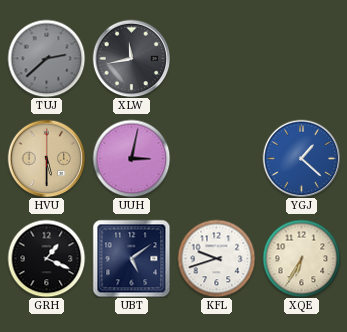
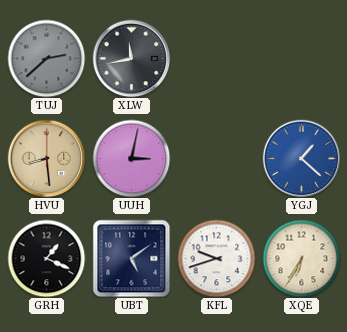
HVU: 5:30 -> 8:29
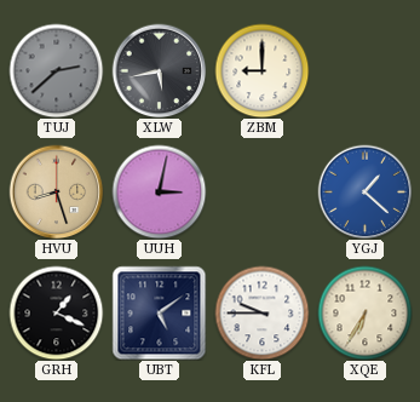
XLW: 11:43 -> 5:43
ZBM: none -> 9:00
HVU: 8:29 -> 8:27
KFL: 9:42 -> 9:45
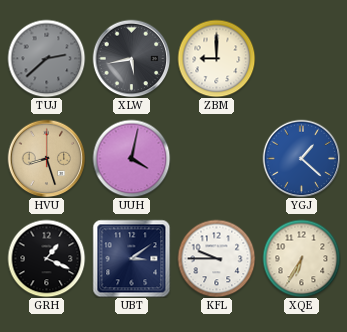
UUH: 3:02 -> 4:02
UBT: 5:09 -> 3:09
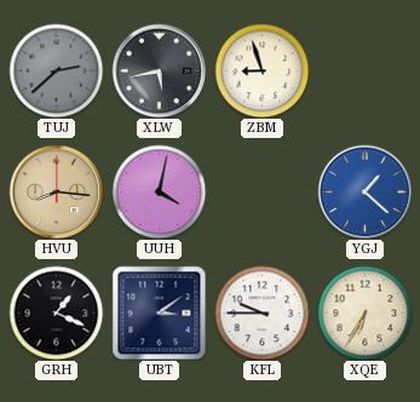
ZBM: 9:00 -> 8:57
HVU: 8:27 -> 8:16
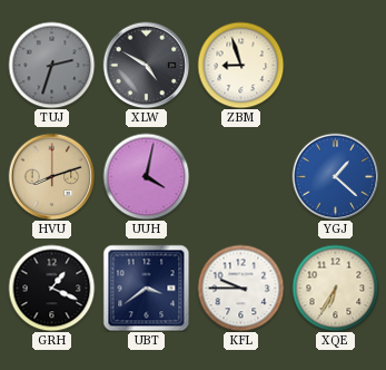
TUJ: 2:38 -> 2:33
XLW: 5:43 -> 4:50
HVU: 8:16 -> 8:12
UBT: 3:09 -> 3:39
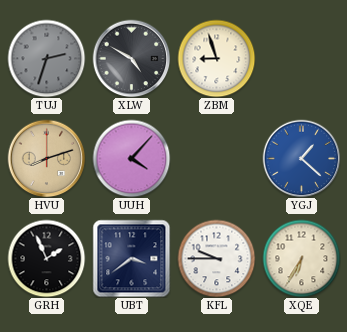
UUH: 4:02 -> 4:07
GRH: 1:19 -> 1:56
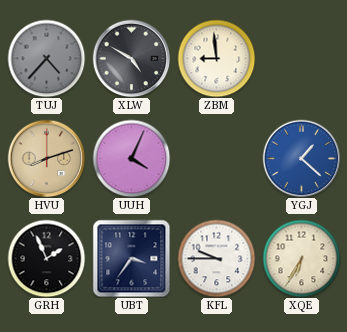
TUJ: 2:33 -> 4:37
ZBM: 8:57 -> 8:59
UUH: 4:07 -> 4:04
UBT: 3:39 -> 3:36
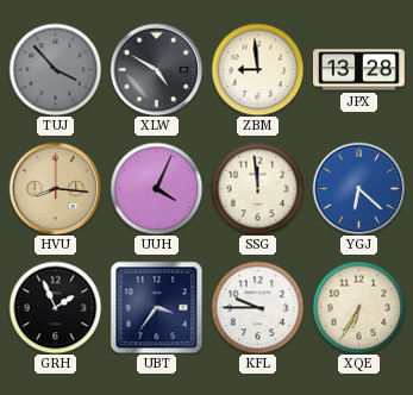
TUJ: 4:37 -> 3:53
JPX: none -> 13:28
HVU: 8:12 -> 8:16
SSG: none -> 11:59
YGJ: 1:22 -> 6:22
